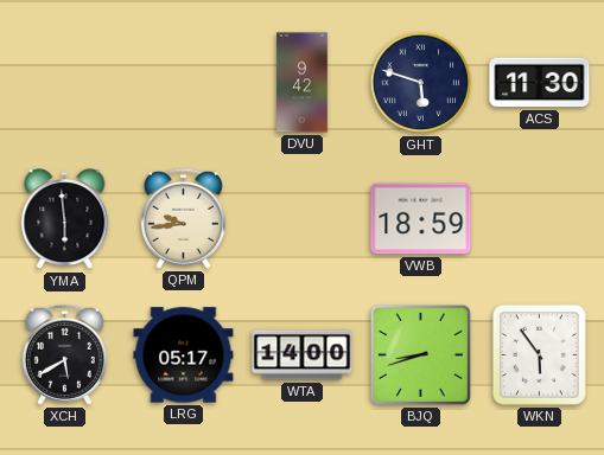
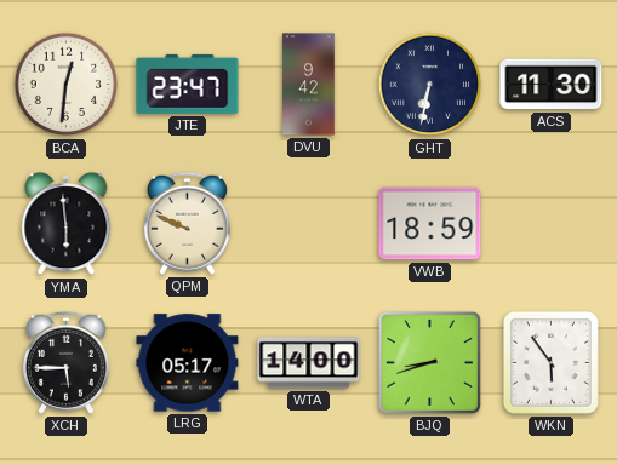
BCA: none -> 12:31
JTE: none -> 23:47
GHT: 5:48 -> 6:32
QPM: 9:44 -> 9:49
XCH: 5:40 -> 5:45
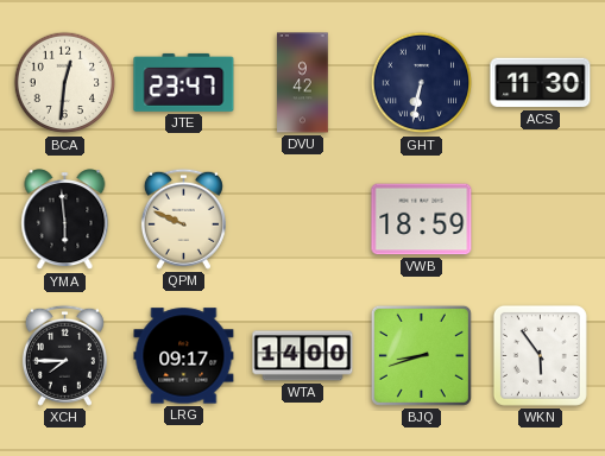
XCH: 5:45 -> 7:45
LRG: 05:17 -> 09:17
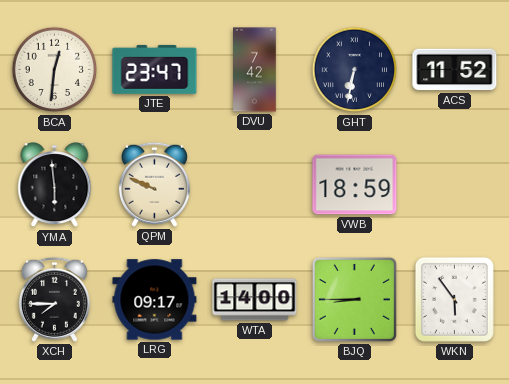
DVU: 9:42 -> 7:42
ACS: 11:30 -> 11:52
BJQ: 8:42 -> 8:45
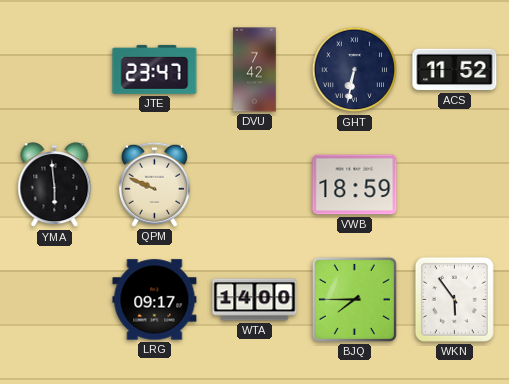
BCA: 12:31 -> none
XCH: 7:45 -> none
BJQ: 8:45 -> 7:45
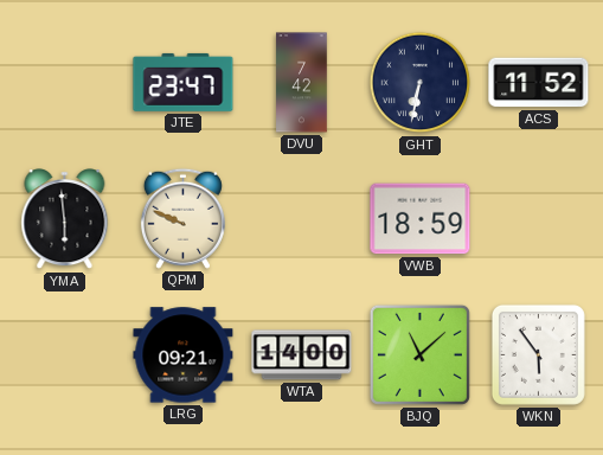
LRG: 09:17 -> 09:21
BJQ: 7:45 -> 11:08
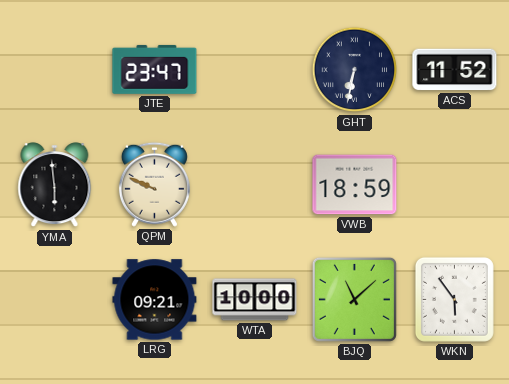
DVU: 7:42 -> none
WTA: 14:00 -> 10:00
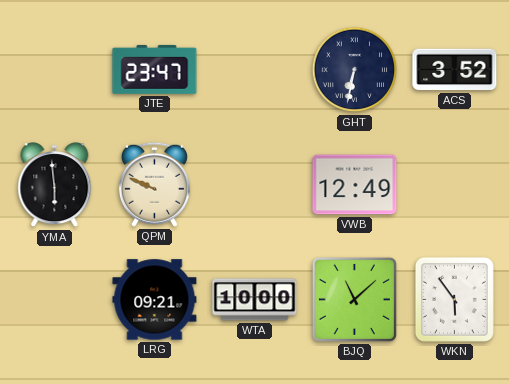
ACS: 11:52 -> 3:52
VWB: 18:59 -> 12:49
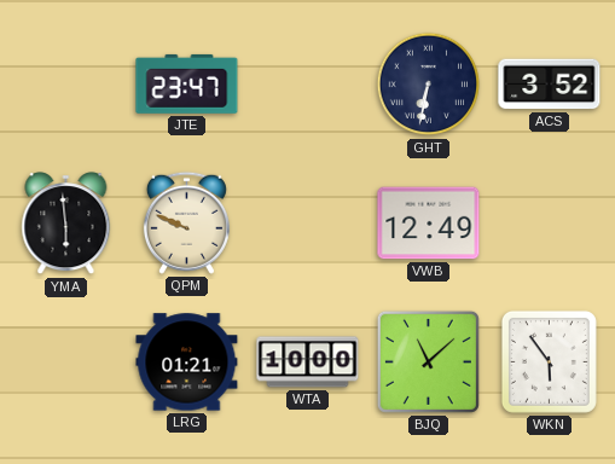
LRG: 09:21 -> 01:21
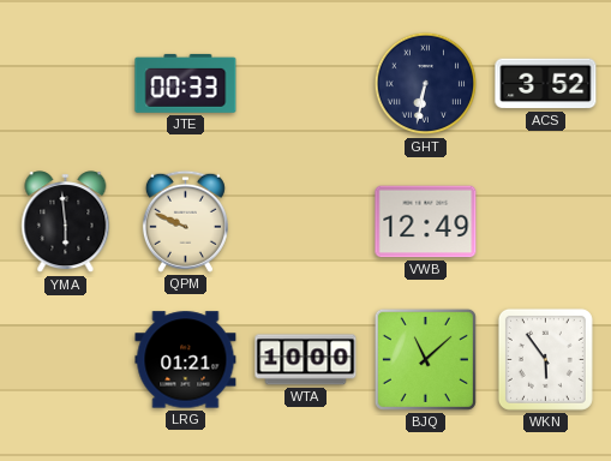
JTE: 23:47 -> 00:33
